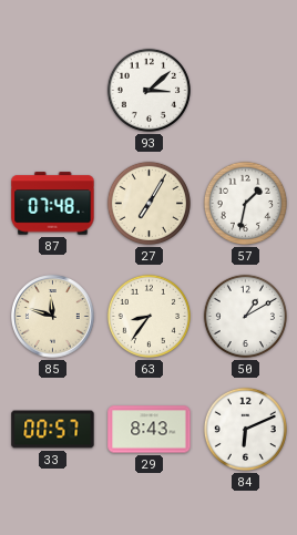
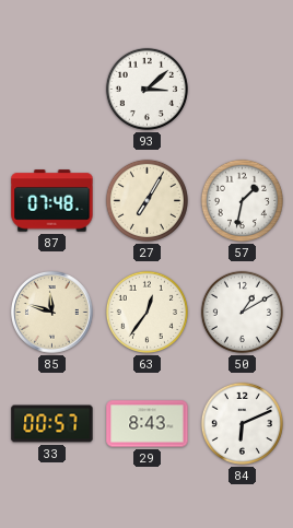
63: 8:36 -> 12:36
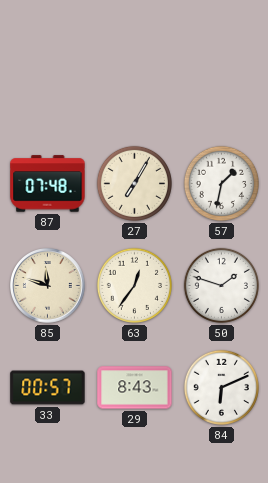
93: 3:08 -> none
50: 1:10 -> 1:48
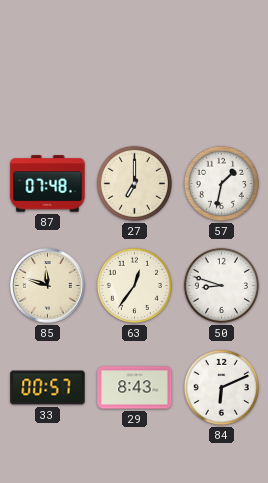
27: 7:05 -> 7:00
50: 1:48 -> 8:48
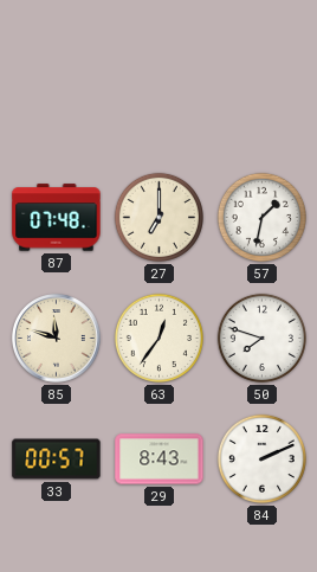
50: 8:48 -> 7:48
84: 6:11 -> 2:11
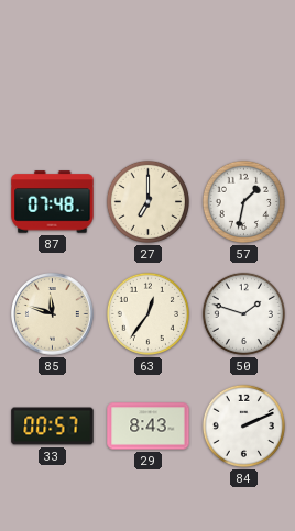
50: 7:48 -> 1:48
